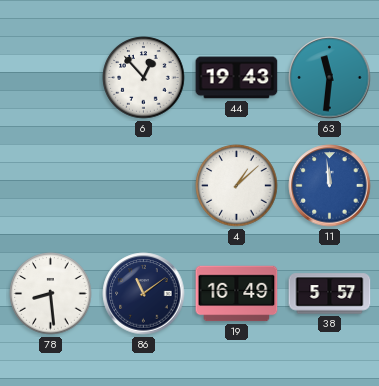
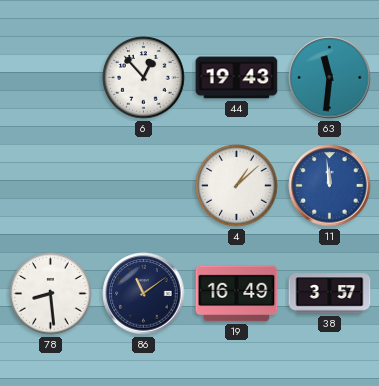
38: 5:57 -> 3:57
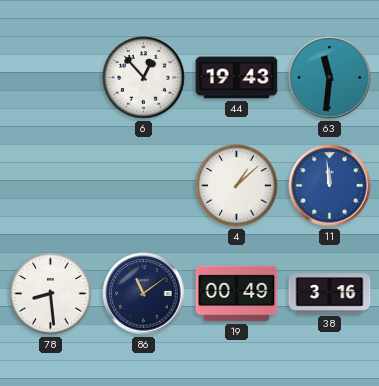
19: 16:49 -> 00:49
38: 3:57 -> 3:16
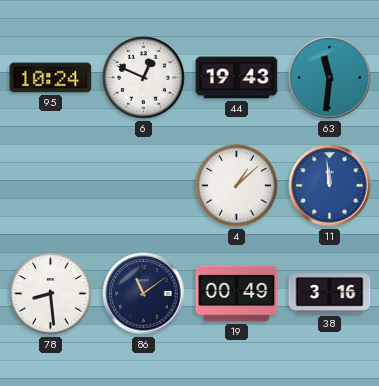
95: none -> 10:24
6: 12:53 -> 12:49
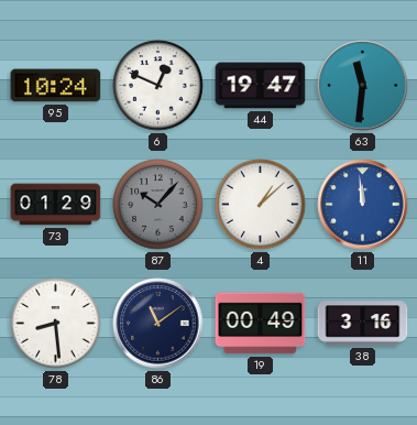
44: 19:43 -> 19:47
73: none -> 01:29
87: none -> 10:07
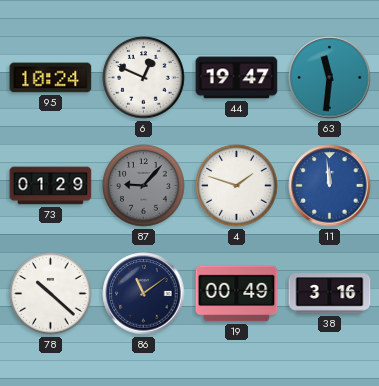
87: 10:07 -> 9:07
4: 1:08 -> 1:48
78: 8:29 -> 10:22
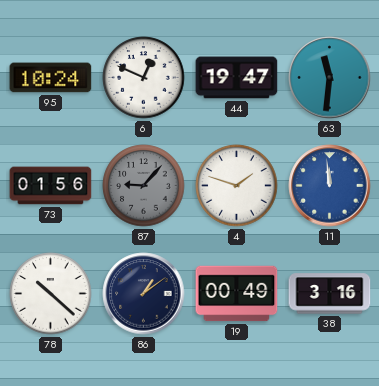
73: 01:29 -> 01:56
86: 11:09 -> 1:09
